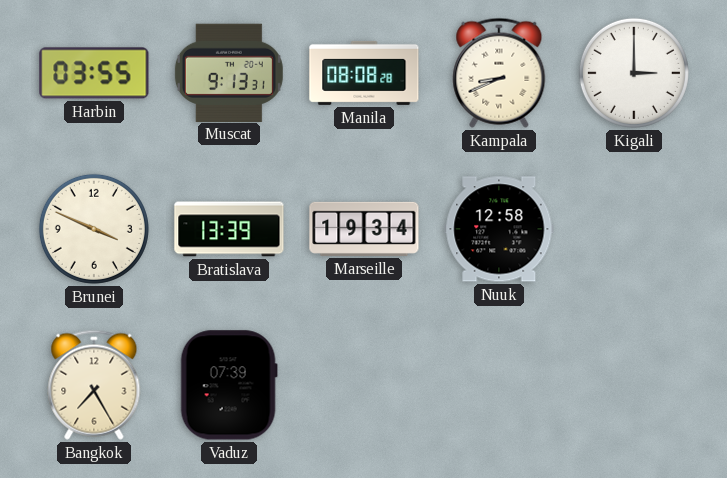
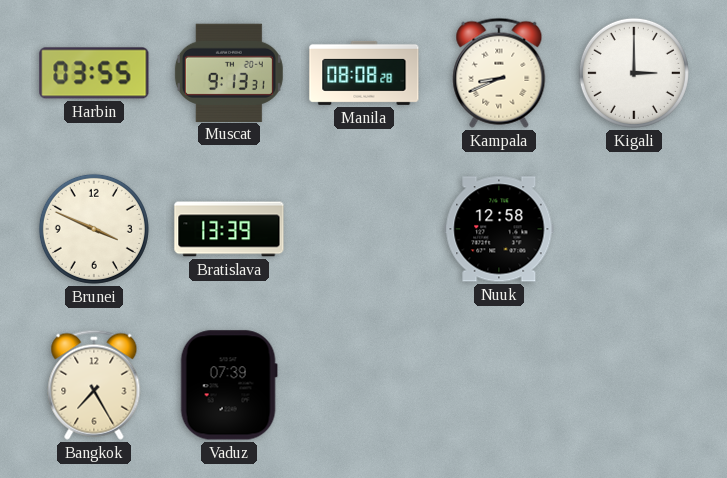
Marseille: 19:34 -> none
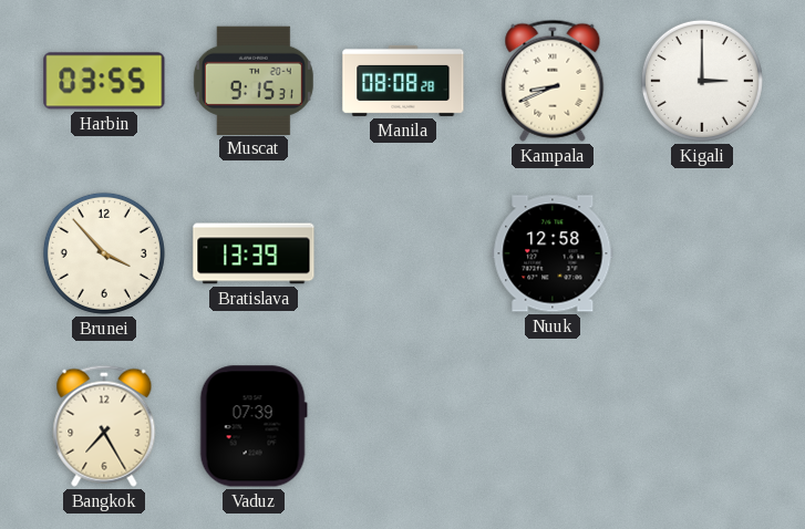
Muscat: 9:13 -> 9:15
Brunei: 3:49 -> 3:53
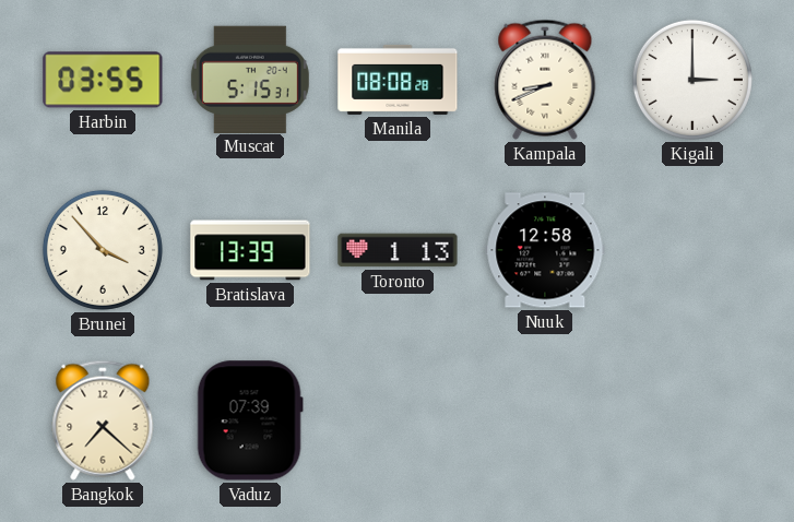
Muscat: 9:15 -> 5:15
Toronto: none -> 1:13
Bangkok: 7:25 -> 7:22
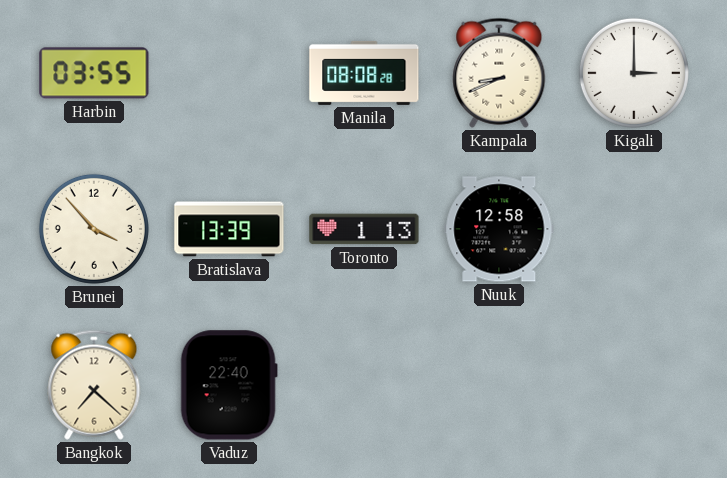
Muscat: 5:15 -> none
Vaduz: 07:39 -> 22:40
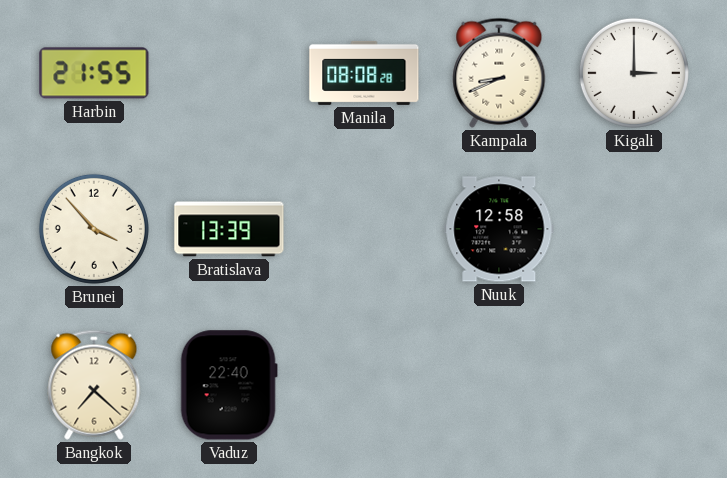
Harbin: 03:55 -> 21:55
Toronto: 1:13 -> none
